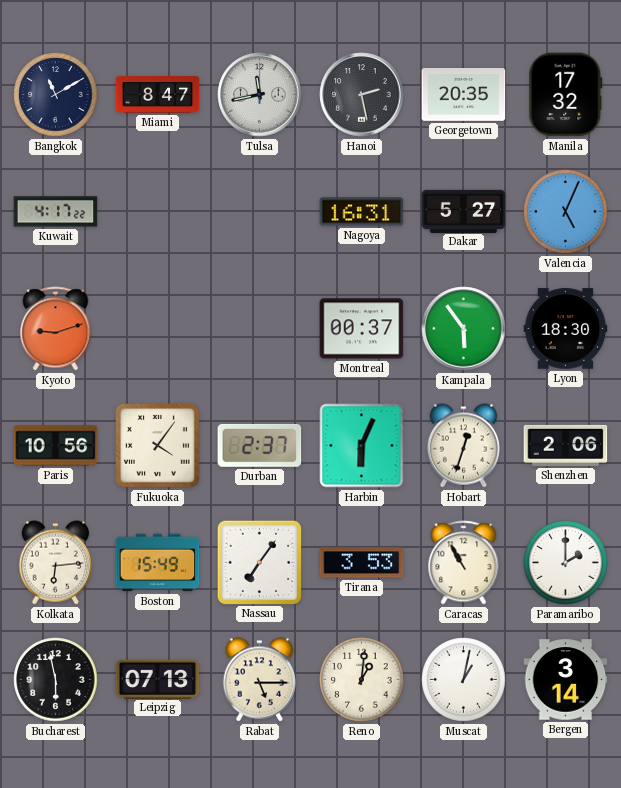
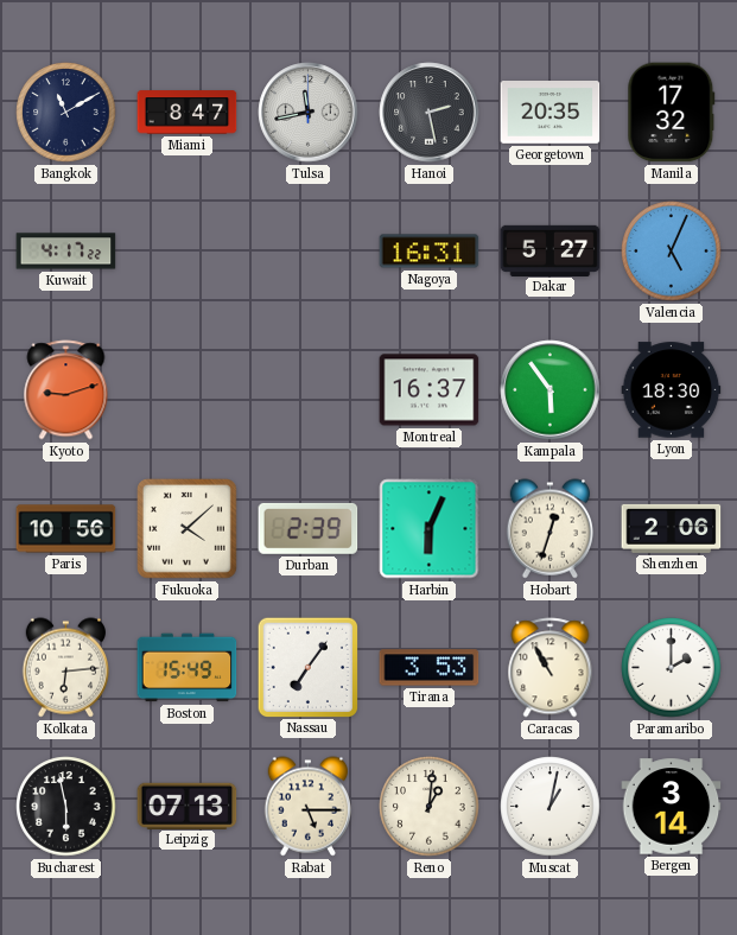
Montreal: 00:37 -> 16:37
Fukuoka: 4:06 -> 4:08
Durban: 2:37 -> 2:39
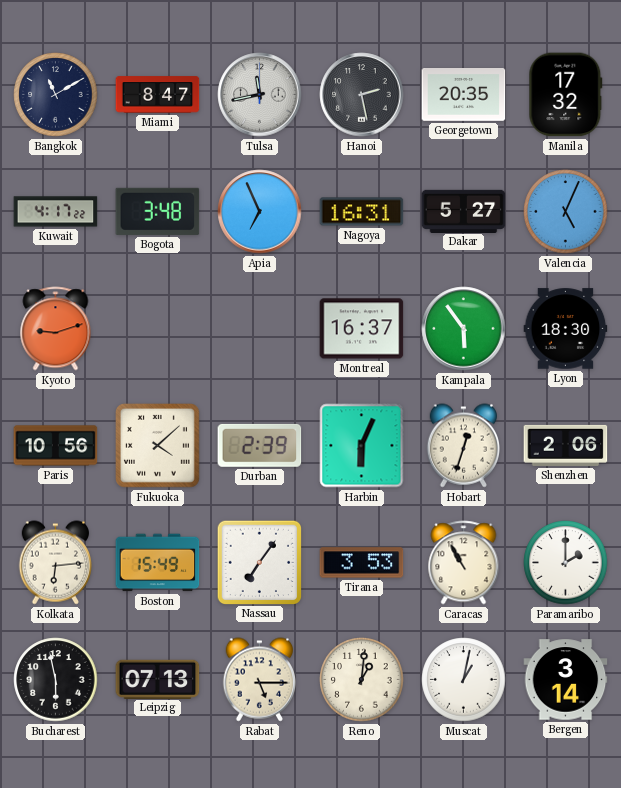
Bogota: none -> 3:48
Apia: none -> 6:56
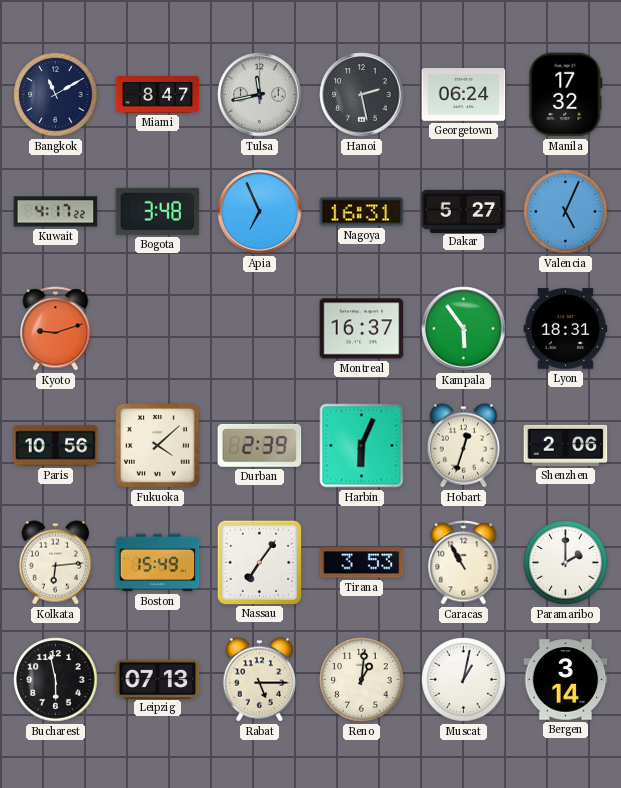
Georgetown: 20:35 -> 06:24
Lyon: 18:30 -> 18:31
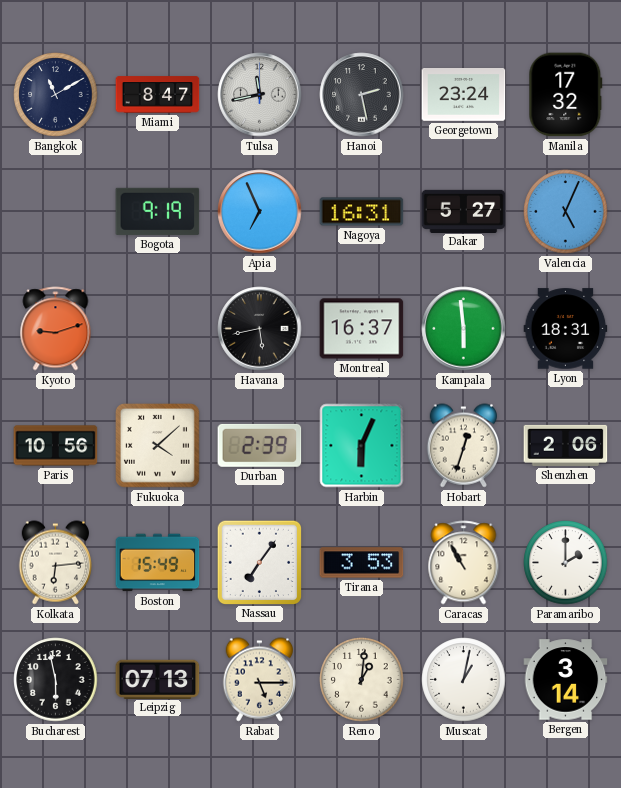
Georgetown: 06:24 -> 23:24
Kuwait: 4:17 -> none
Bogota: 3:48 -> 9:19
Havana: none -> 5:43
Kampala: 5:54 -> 5:59
